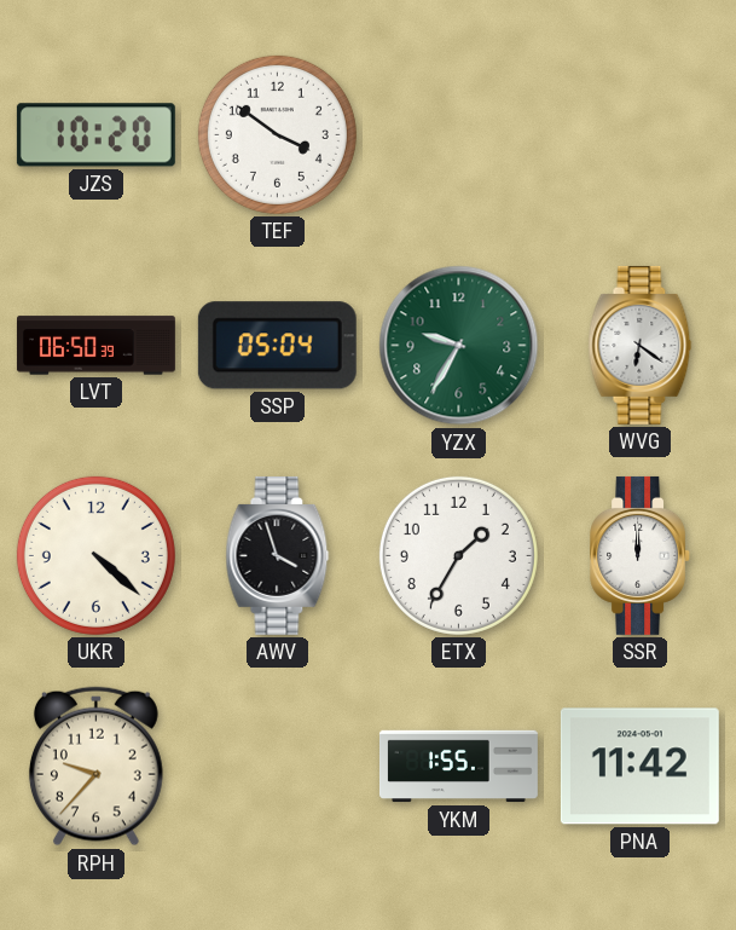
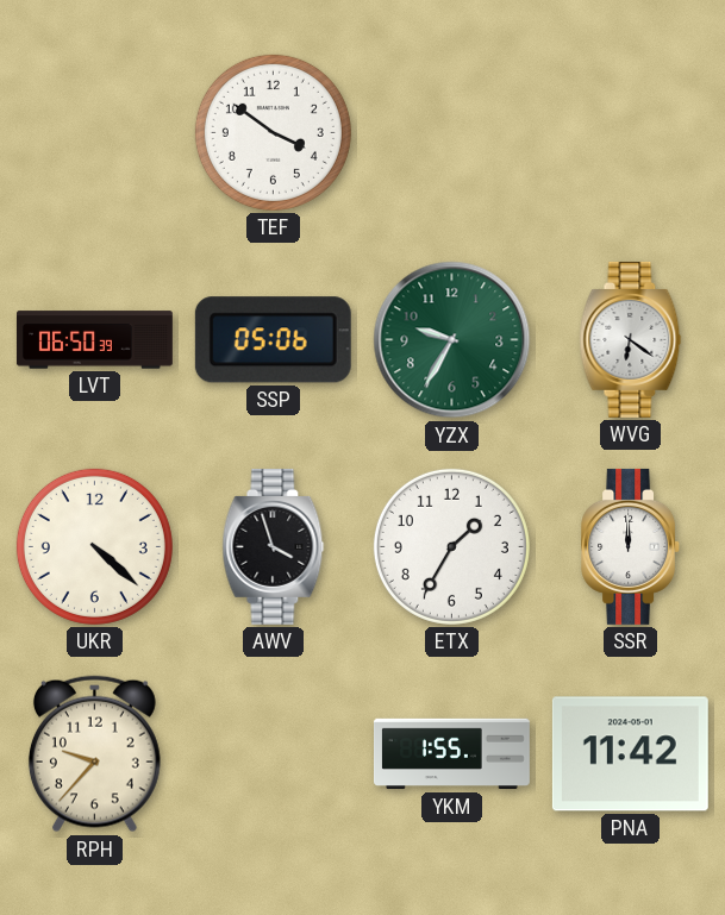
JZS: 10:20 -> none
SSP: 05:04 -> 05:06
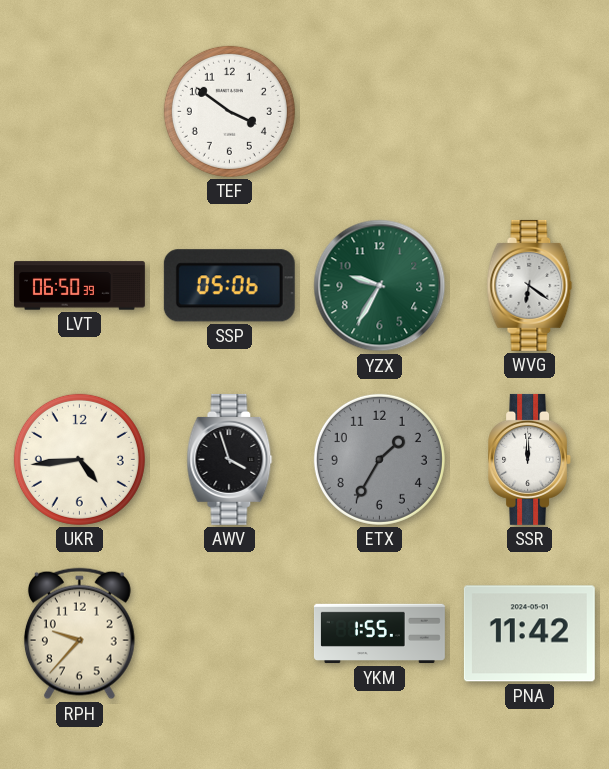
UKR: 4:22 -> 4:44
ETX dial: white -> grey
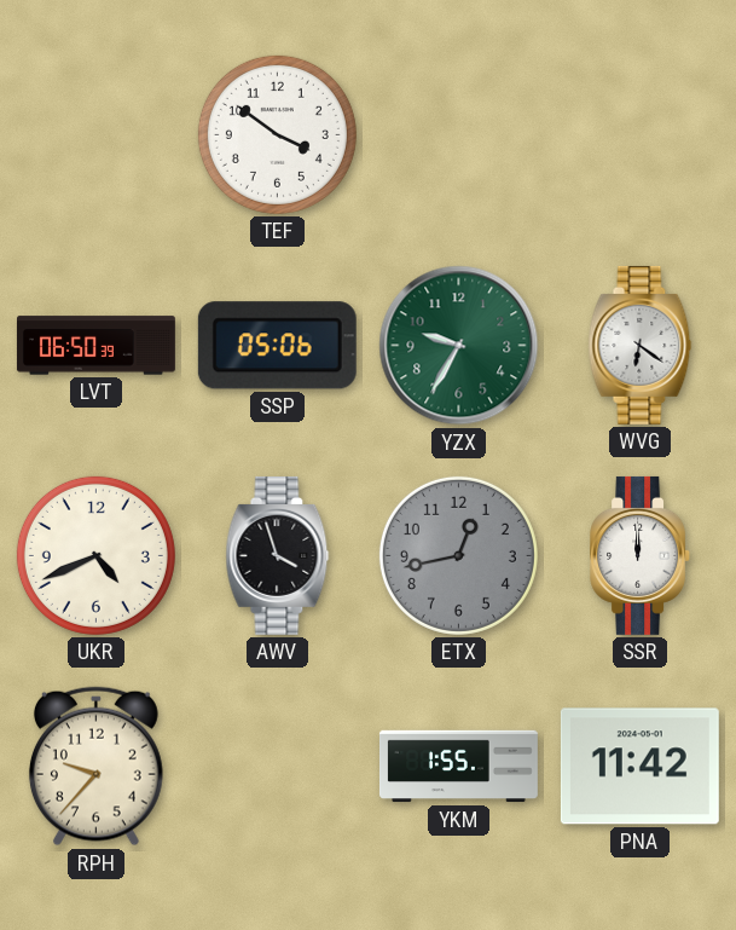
UKR: 4:44 -> 4:41
ETX: 1:35 -> 12:43
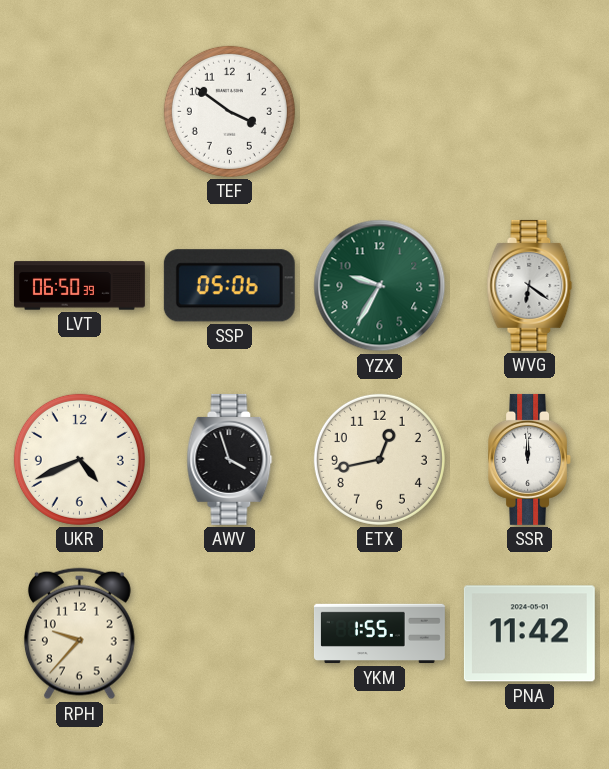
ETX dial: grey -> cream
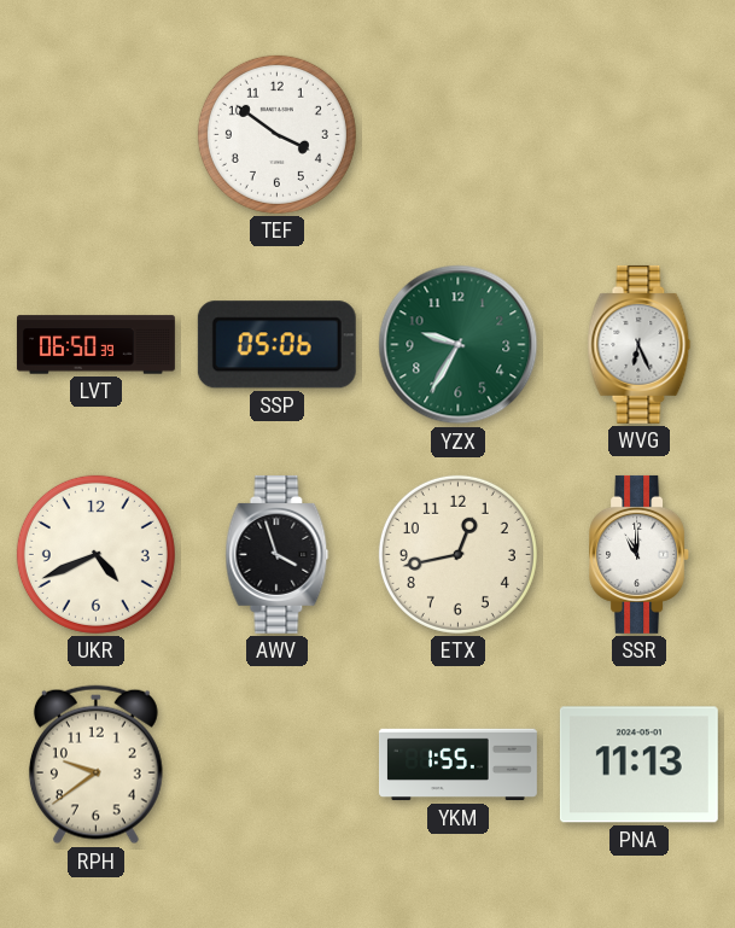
WVG: 6:21 -> 6:26
SSR: 12:00 -> 11:00
RPH: 9:37 -> 9:39
PNA: 11:42 -> 11:13
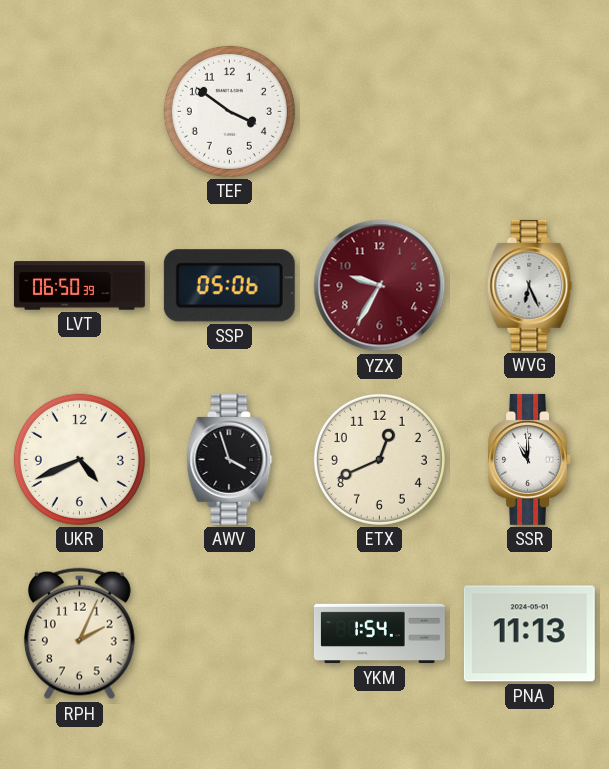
YZX dial: green -> burgundy
ETX: 12:43 -> 12:41
RPH: 9:39 -> 2:04
YKM: 1:55 -> 1:54
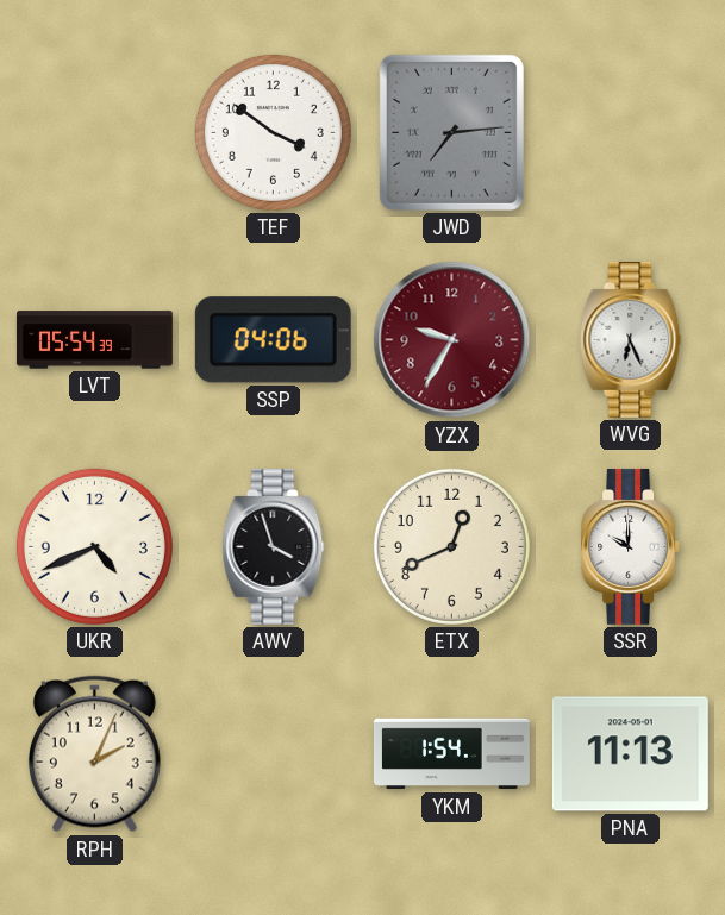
JWD: none -> 7:14
LVT: 06:50 -> 05:54
SSP: 05:06 -> 04:06
SSR: 11:00 -> 10:00
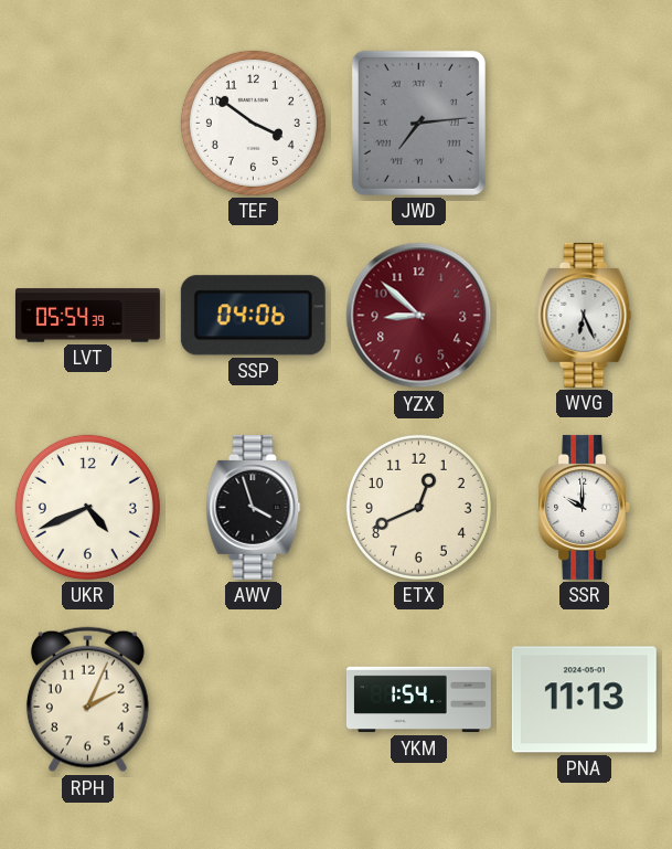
YZX: 9:35 -> 8:52
